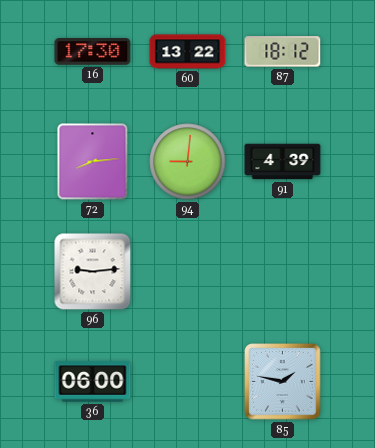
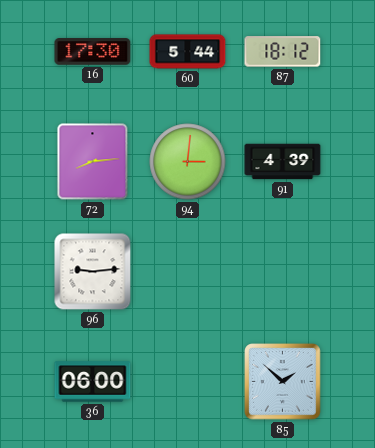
60: 13:22 -> 5:44
94: 9:01 -> 3:01
85: 1:47 -> 1:52
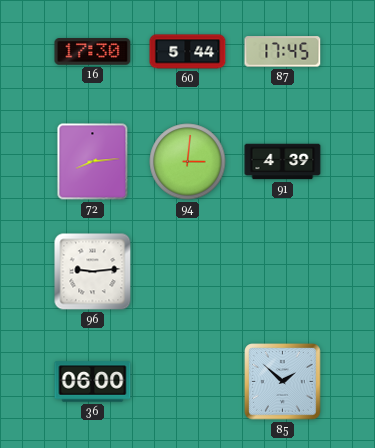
87: 18:12 -> 17:45
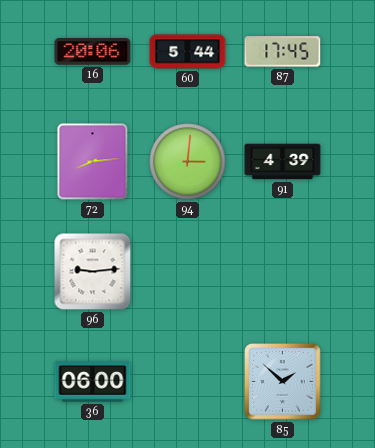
16: 17:30 -> 20:06
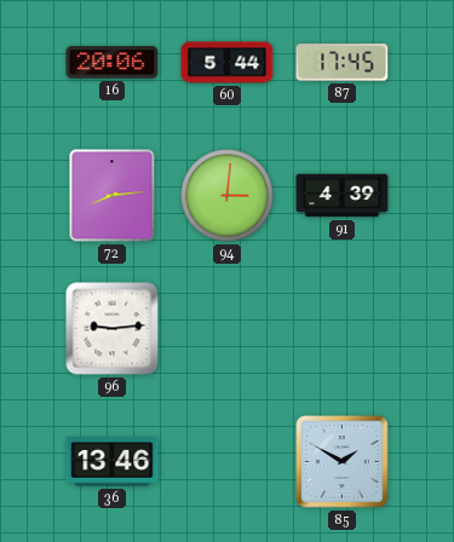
36: 06:00 -> 13:46
85: 1:52 -> 1:50
